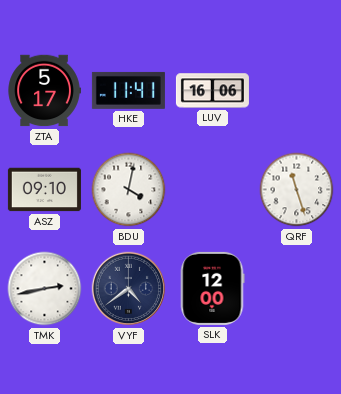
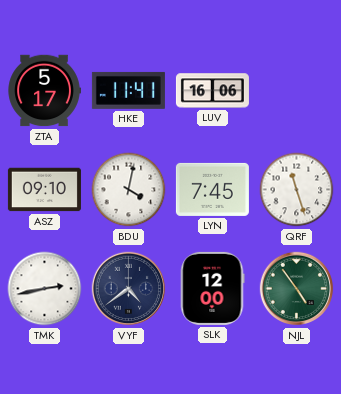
LYN: none -> 7:45
NJL: none -> 4:54
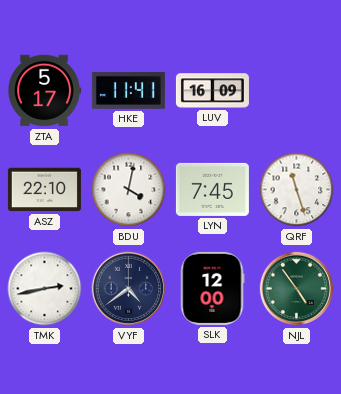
LUV: 16:06 -> 16:09
ASZ: 09:10 -> 22:10
